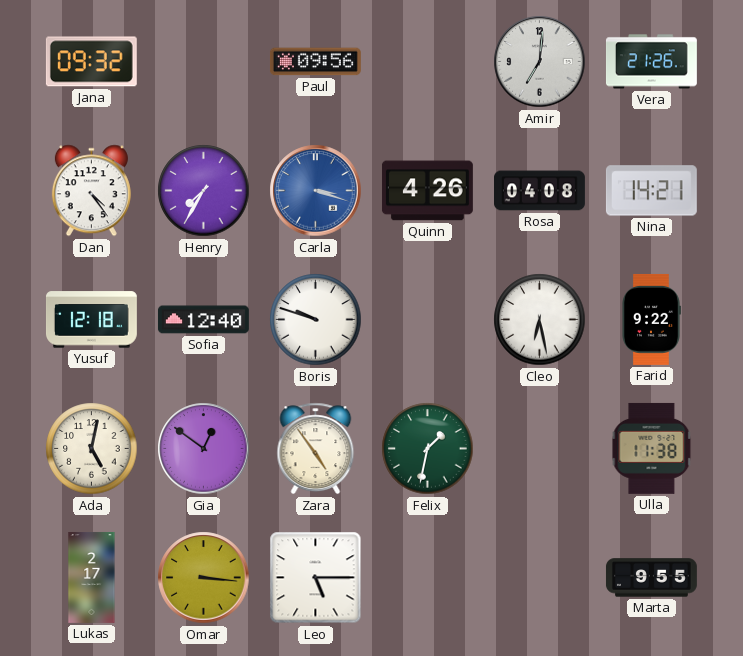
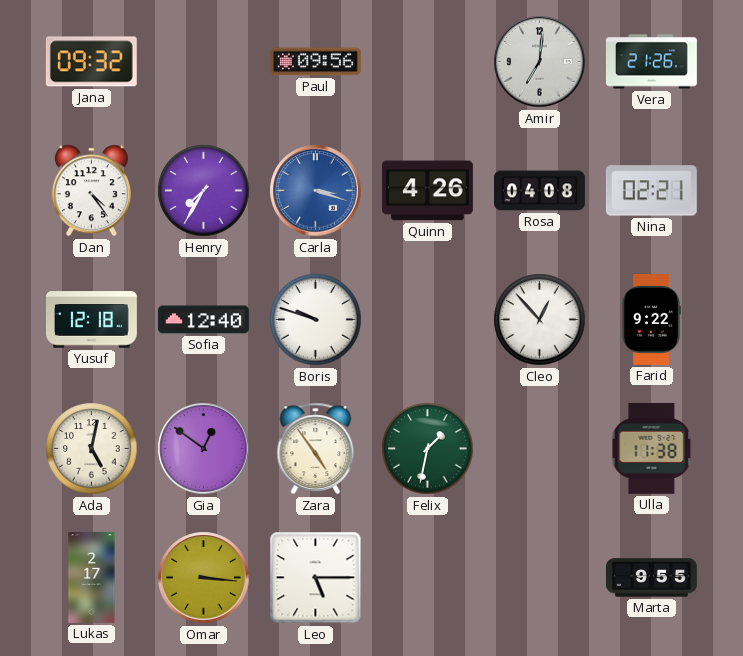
Nina: 14:21 -> 02:21
Cleo: 6:28 -> 12:53
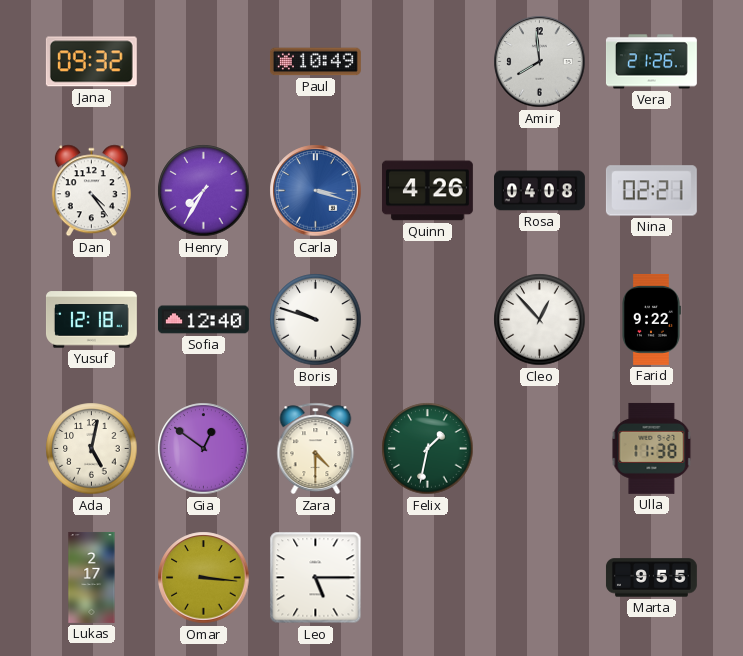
Paul: 09:56 -> 10:49
Amir: 7:01 -> 7:59
Zara: 4:54 -> 4:30
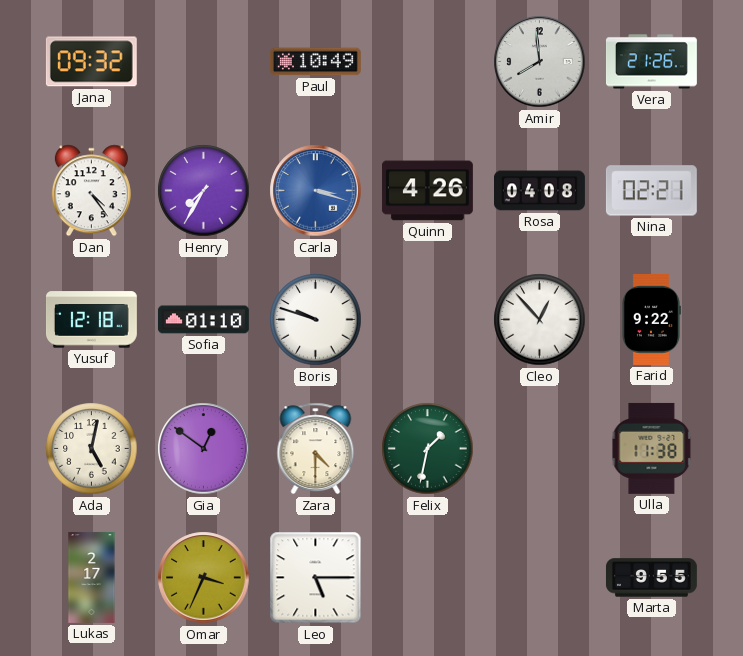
Sofia: 12:40 -> 01:10
Omar: 3:16 -> 3:34
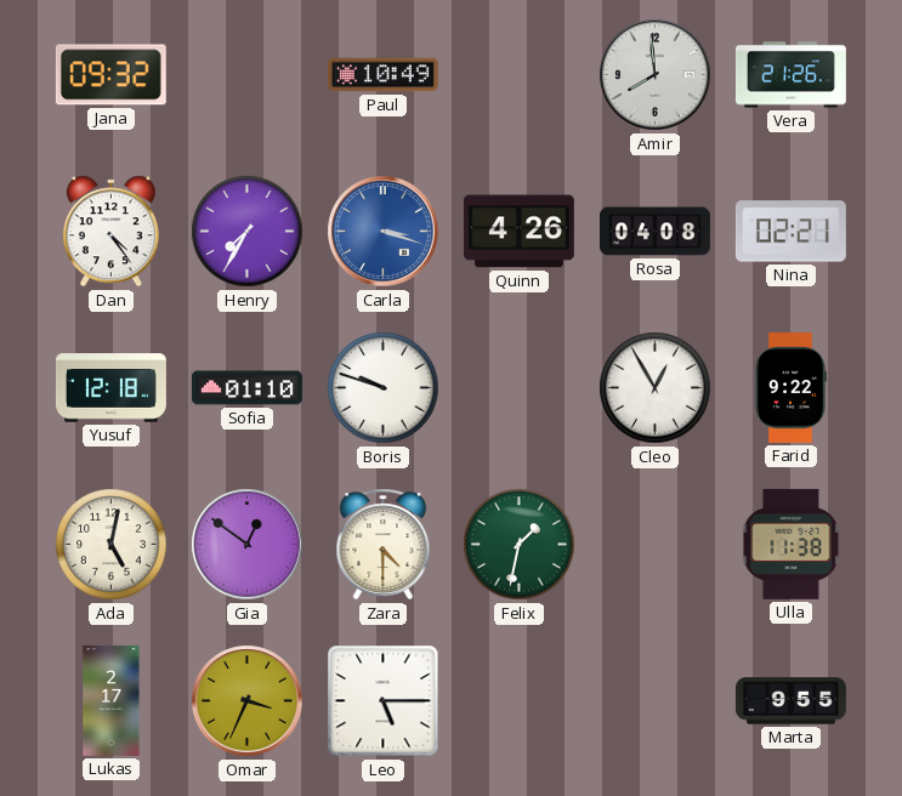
Cleo: 12:53 -> 12:55
